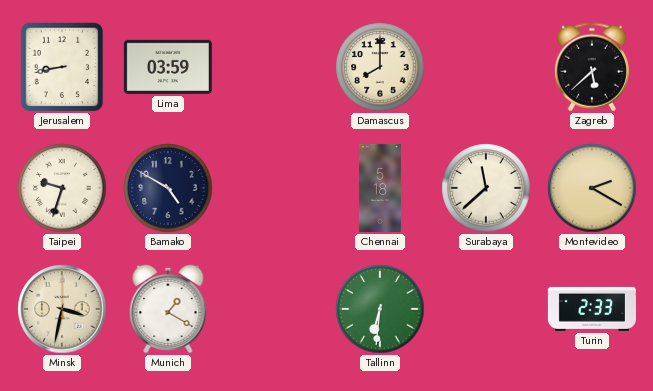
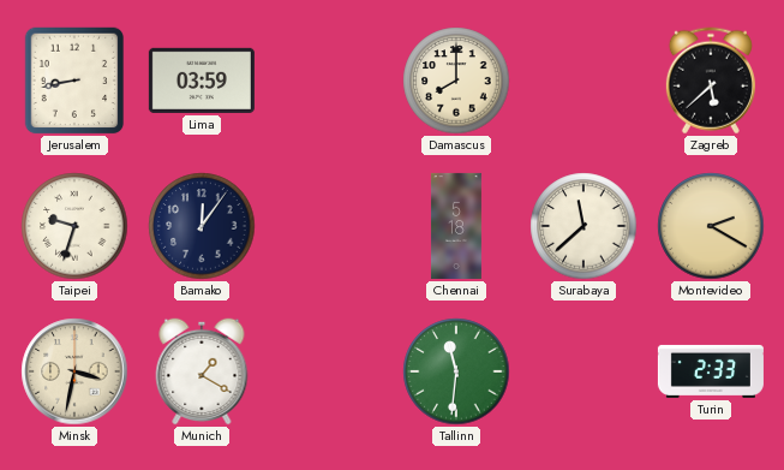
Bamako: 4:50 -> 12:06
Tallinn: 6:31 -> 11:31
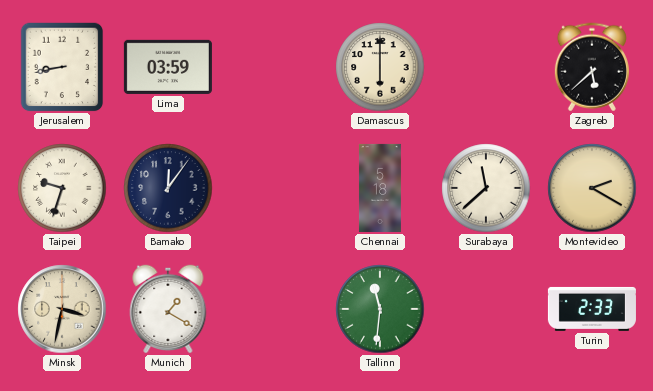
Damascus: 8:00 -> 6:00
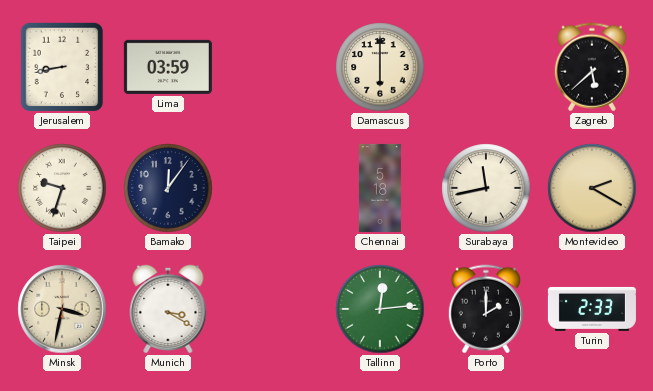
Surabaya: 11:38 -> 11:43
Munich: 1:20 -> 3:20
Tallinn: 11:31 -> 12:14
Porto: none -> 2:00
